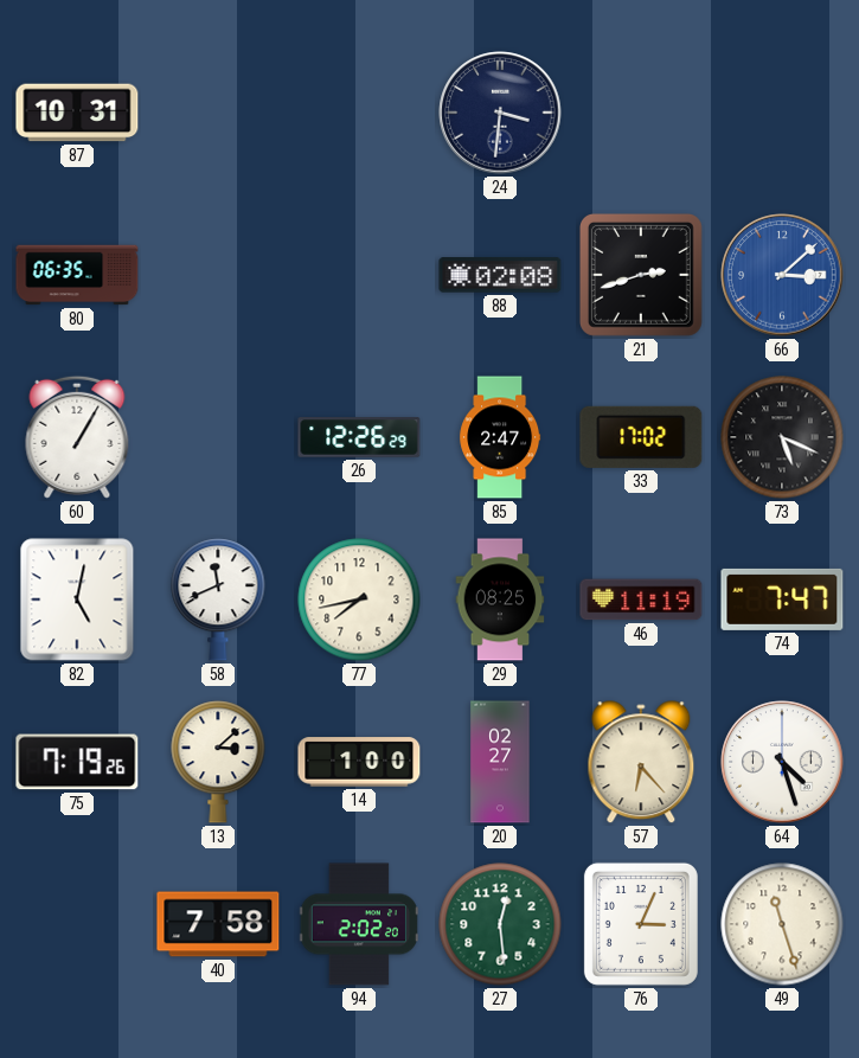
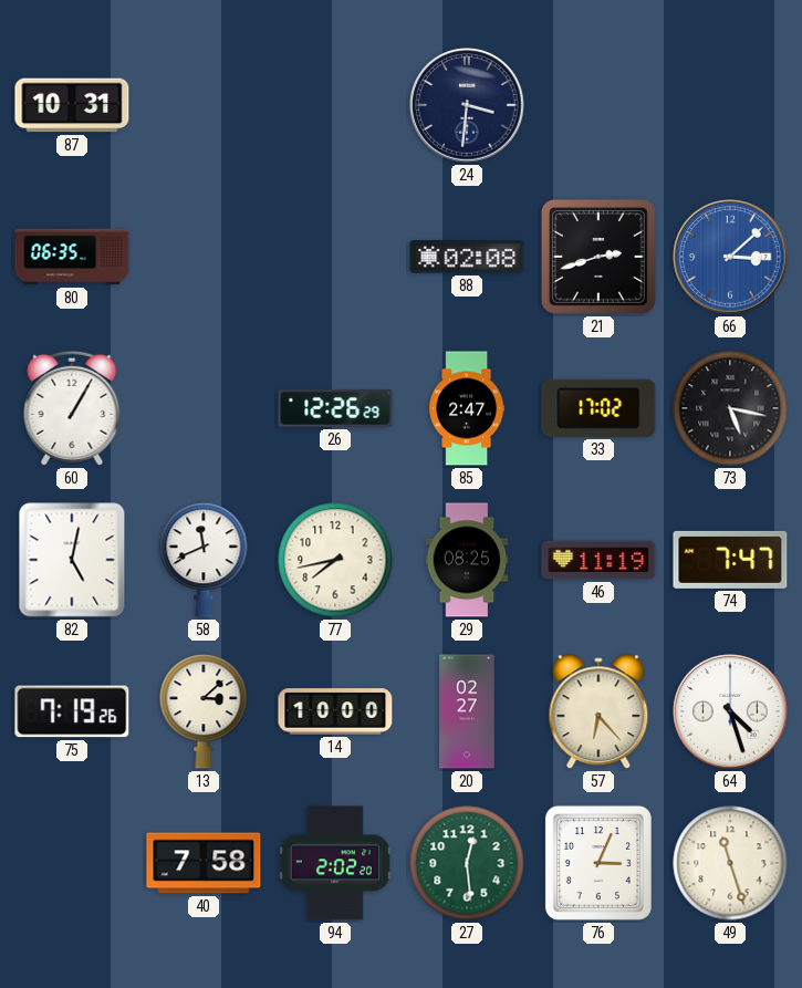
73: 5:19 -> 5:17
14: 1:00 -> 10:00
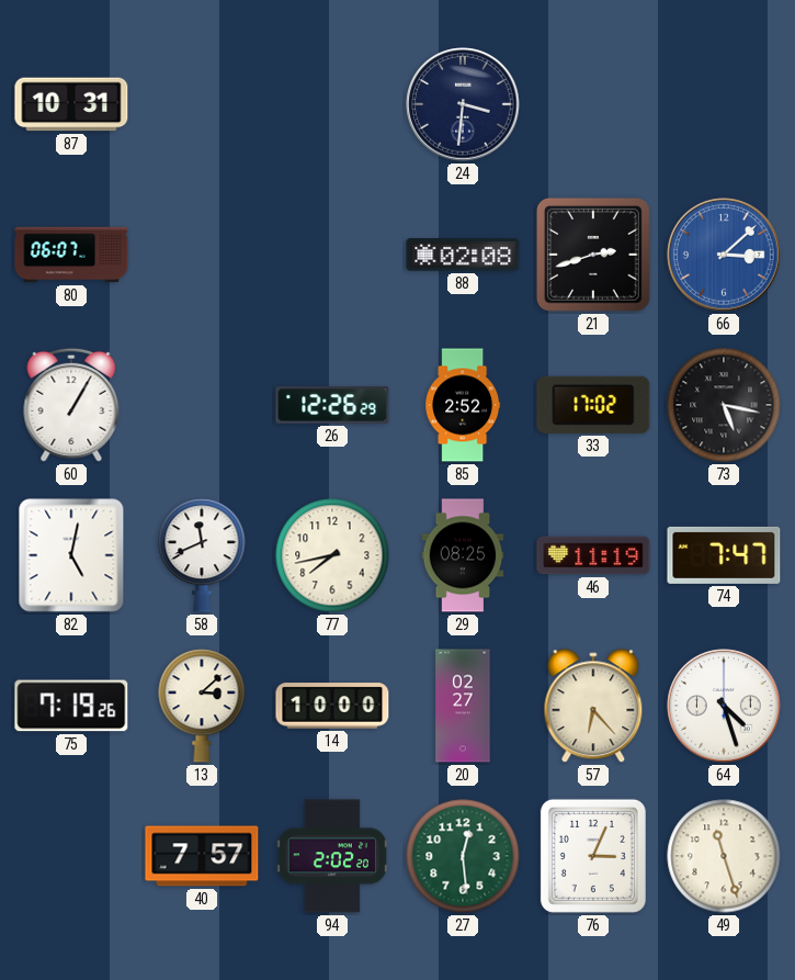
80: 06:35 -> 06:07
85: 2:47 -> 2:52
40: 7:58 -> 7:57
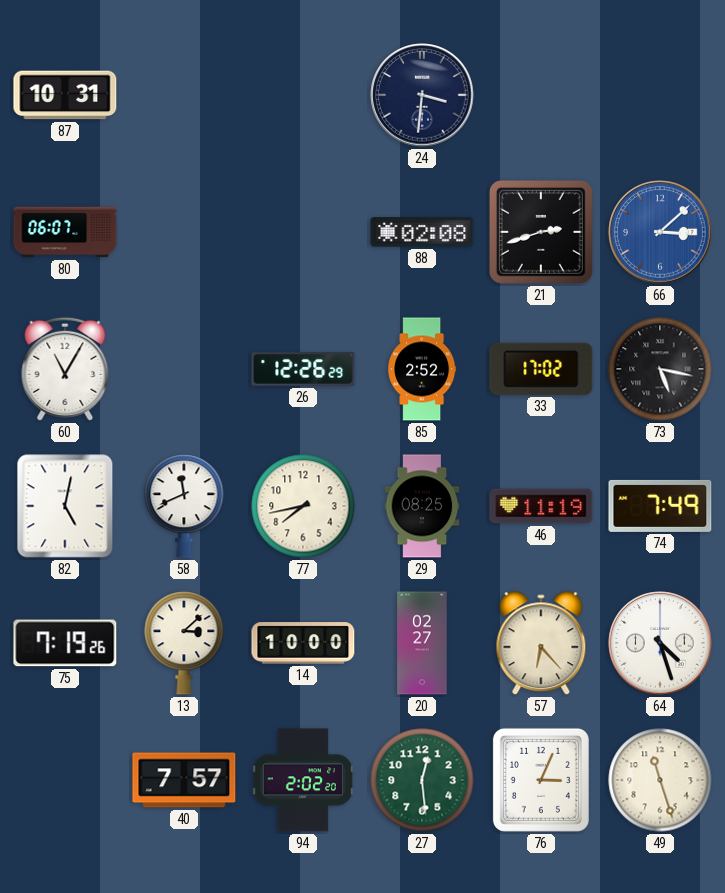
60: 1:05 -> 11:05
74: 7:47 -> 7:49
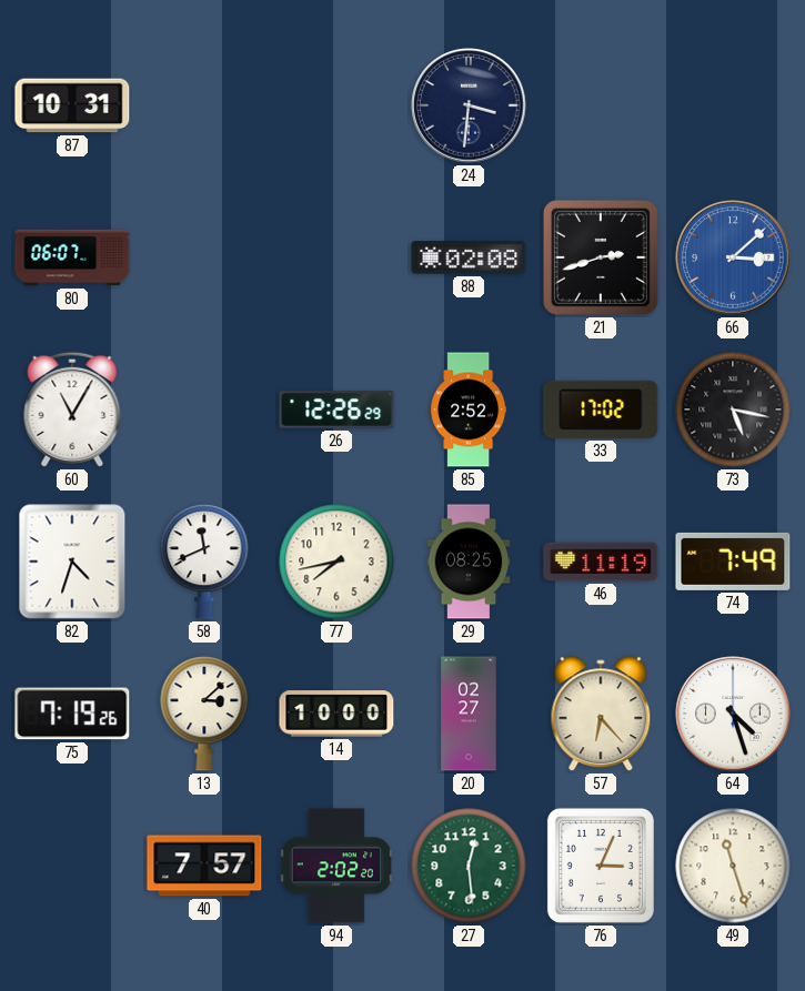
82: 5:02 -> 4:33
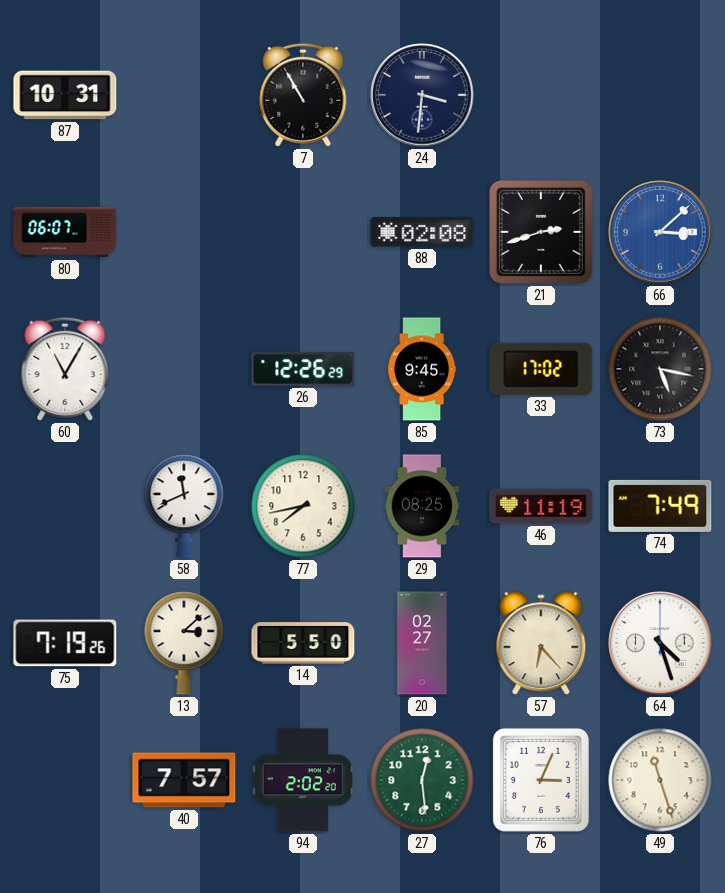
7: none -> 10:55
85: 2:52 -> 9:45
82: 4:33 -> none
14: 10:00 -> 5:50
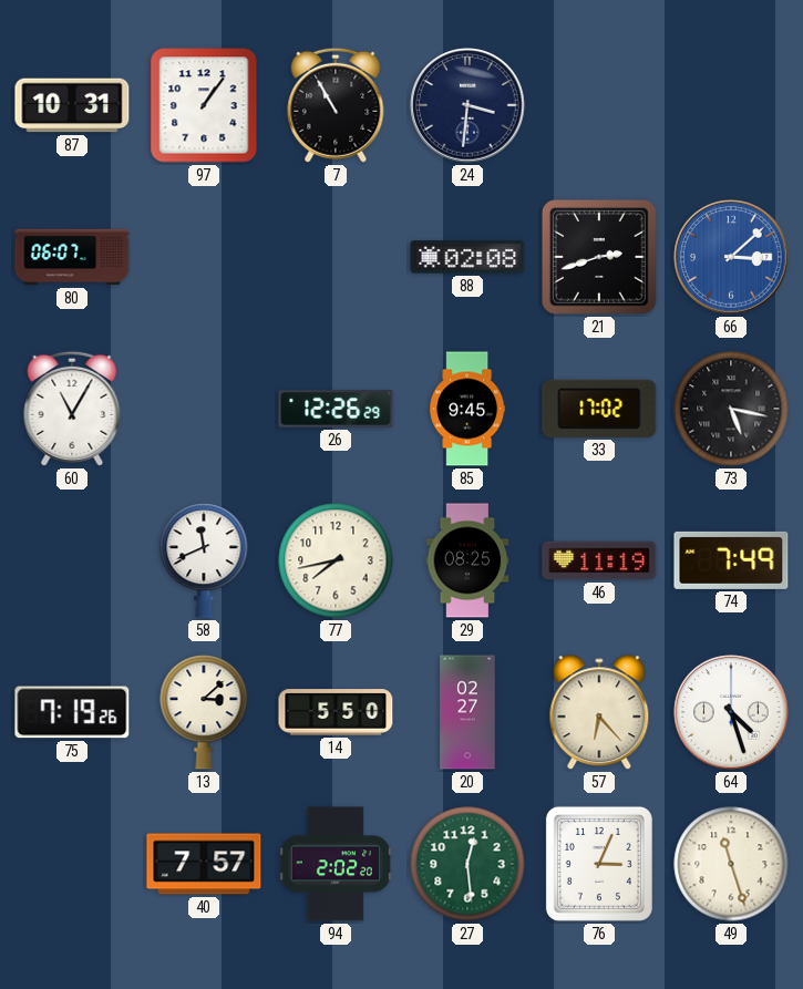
97: none -> 1:06
